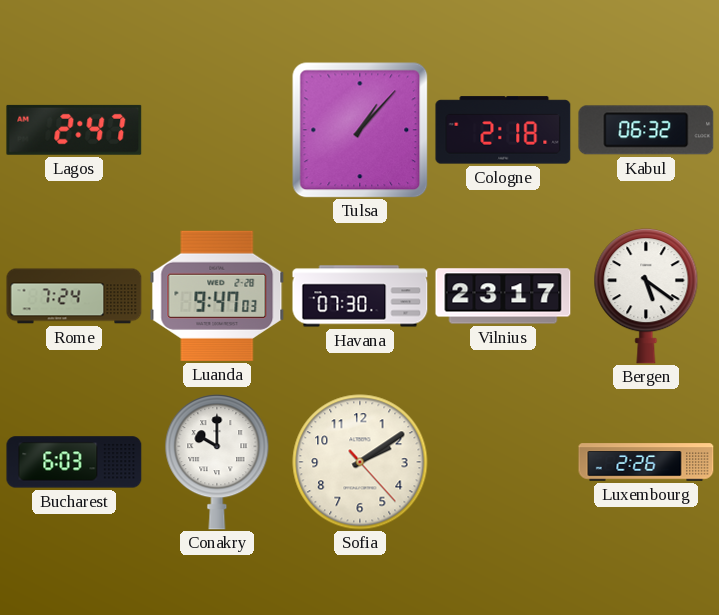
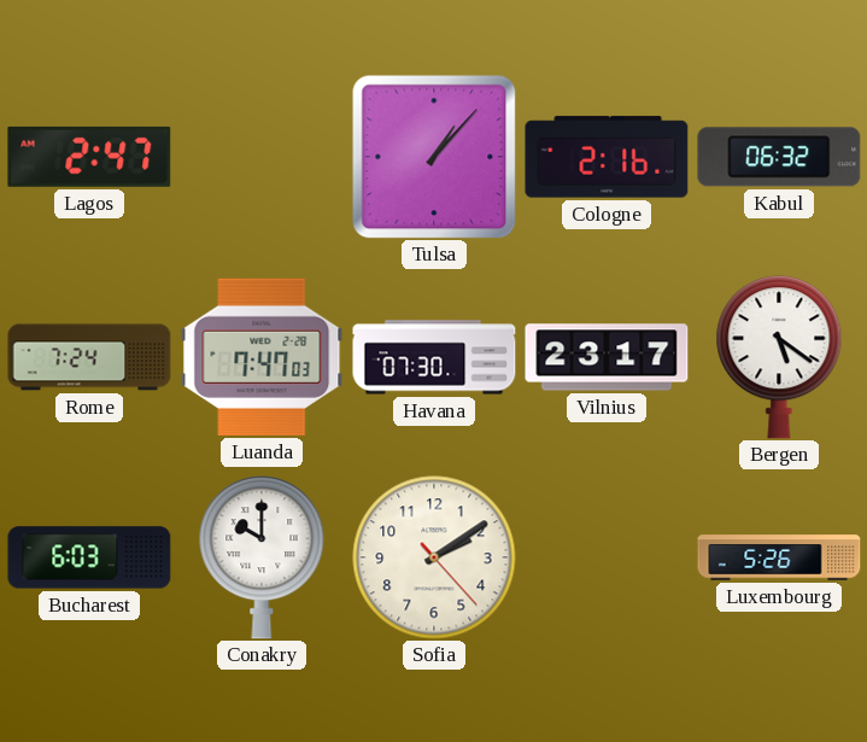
Cologne: 2:18 -> 2:16
Luanda: 9:47 -> 7:47
Luxembourg: 2:26 -> 5:26
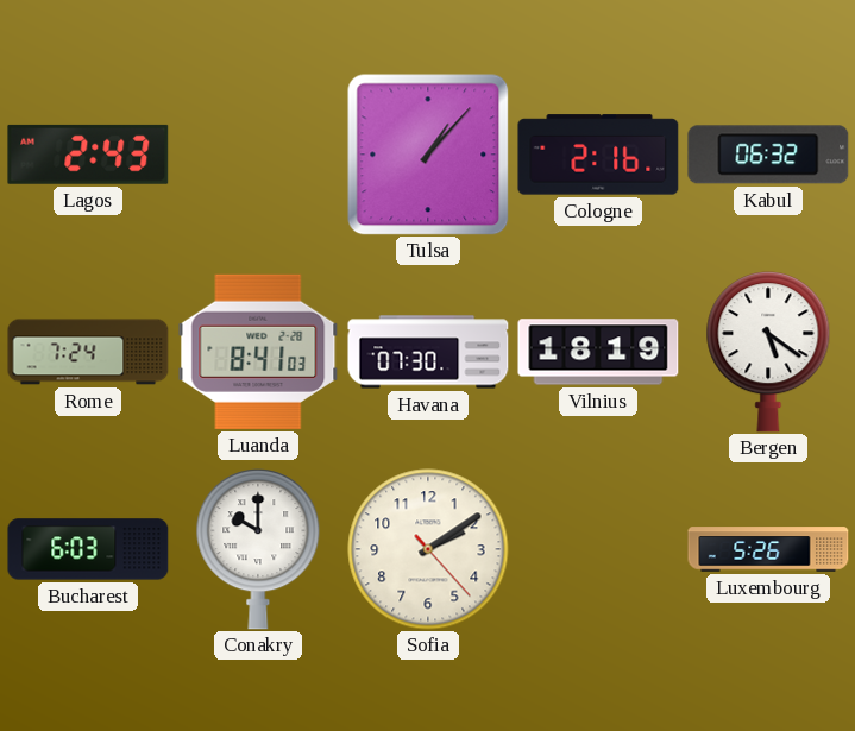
Lagos: 2:47 -> 2:43
Luanda: 7:47 -> 8:41
Vilnius: 23:17 -> 18:19
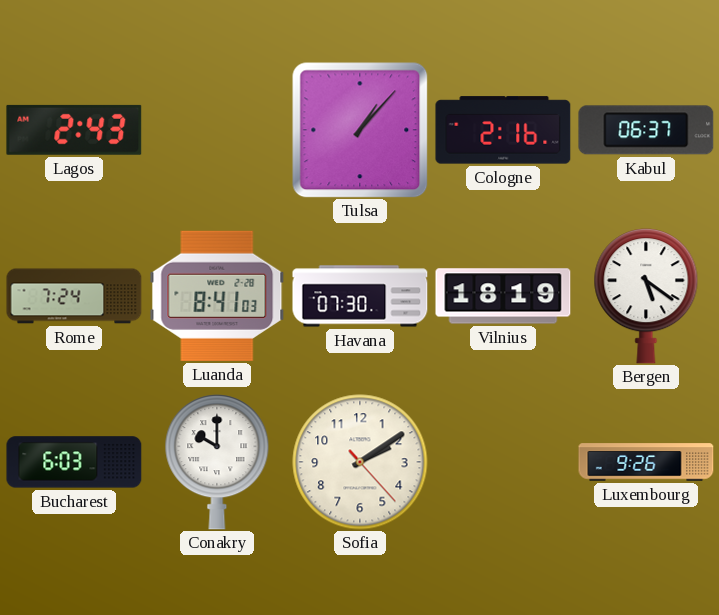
Kabul: 06:32 -> 06:37
Luxembourg: 5:26 -> 9:26
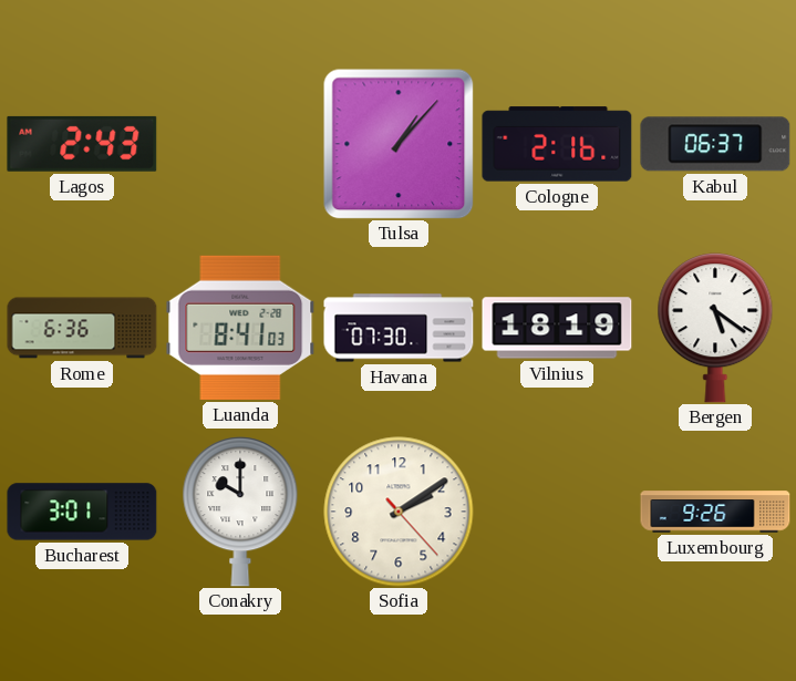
Rome: 7:24 -> 6:36
Bucharest: 6:03 -> 3:01
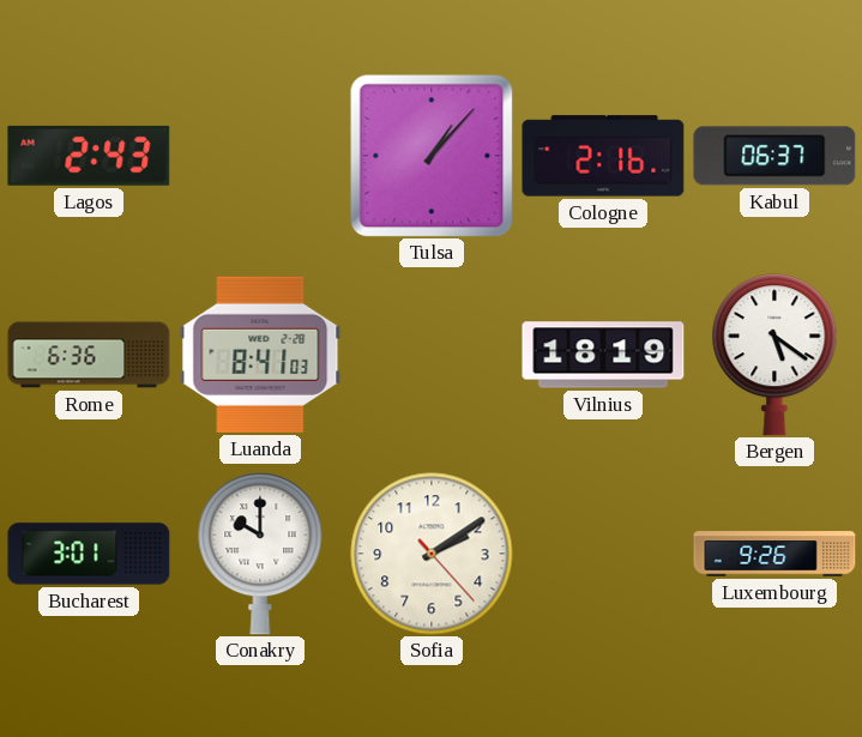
Havana: 07:30 -> none
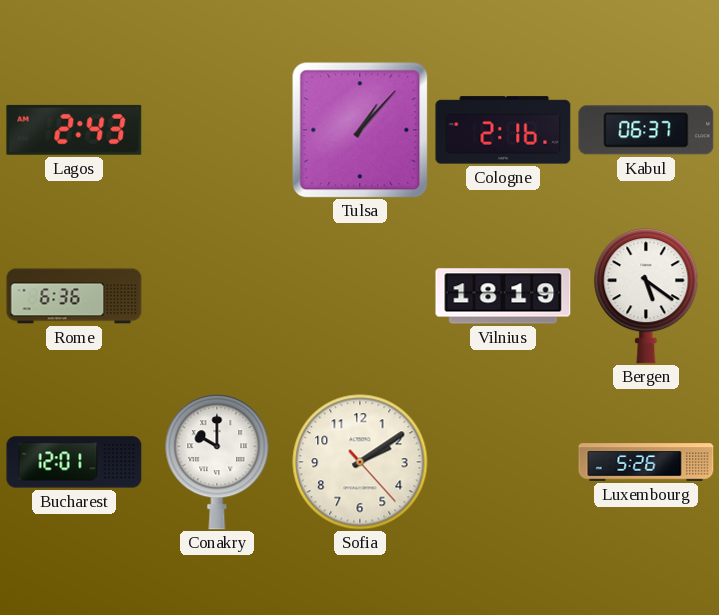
Luanda: 8:41 -> none
Bucharest: 3:01 -> 12:01
Luxembourg: 9:26 -> 5:26
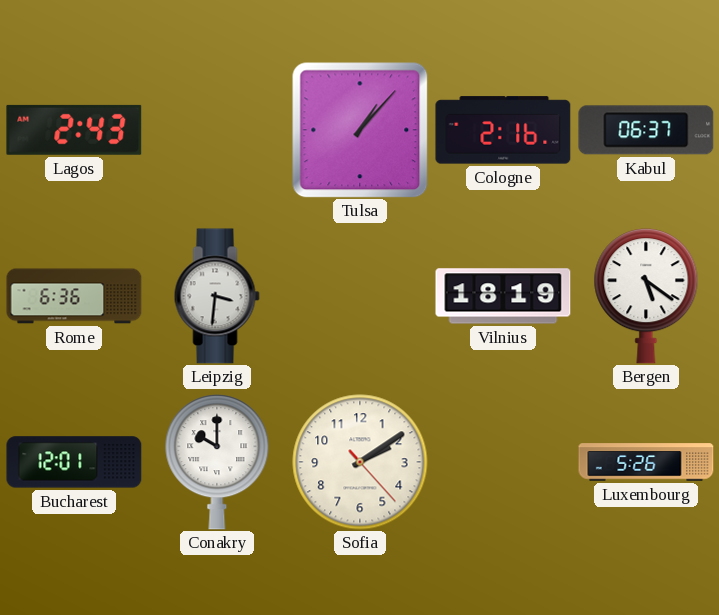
Leipzig: none -> 3:31
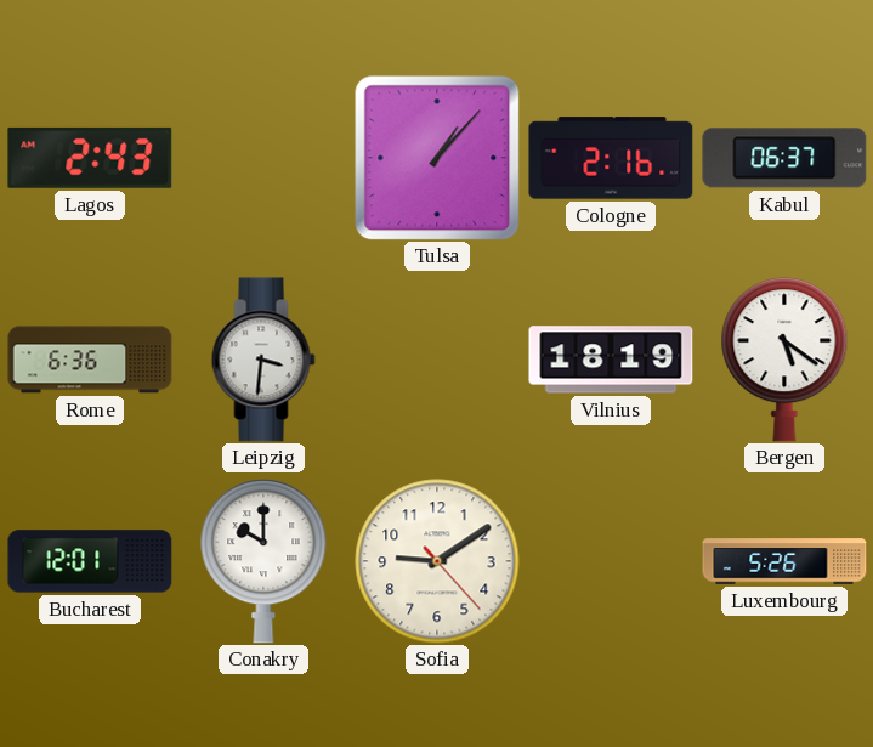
Sofia: 2:09 -> 9:09
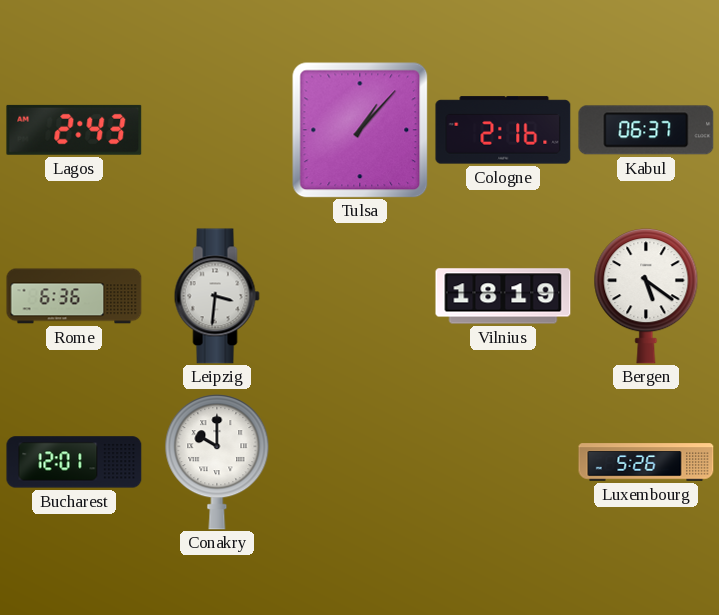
Sofia: 9:09 -> none
